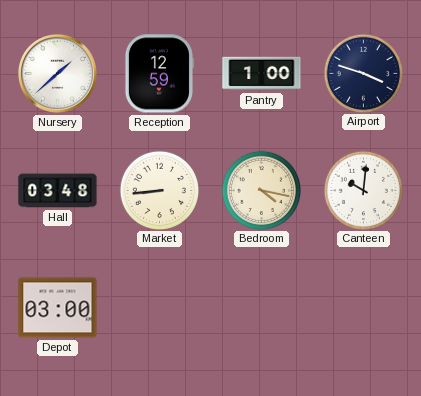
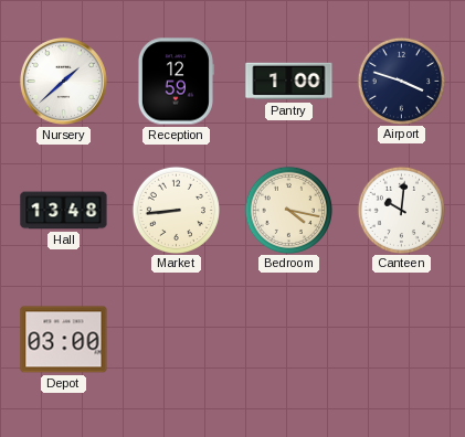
Hall: 03:48 -> 13:48
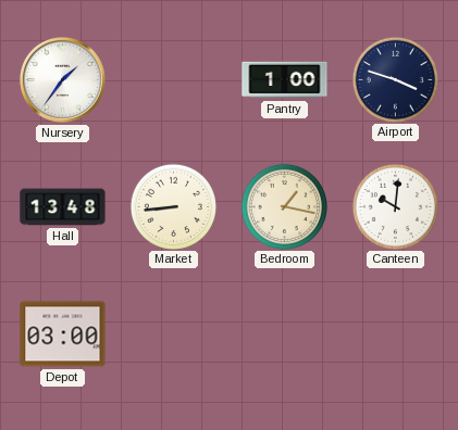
Nursery: 1:38 -> 1:36
Reception: 12:59 -> none
Bedroom: 4:17 -> 1:17
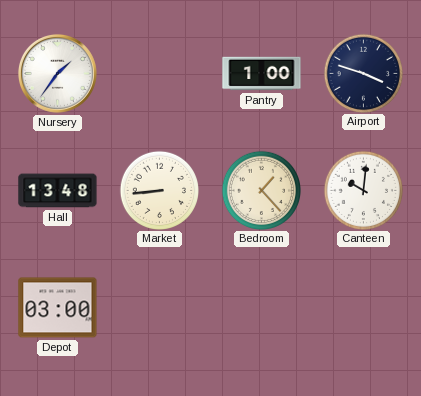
Bedroom: 1:17 -> 1:23
